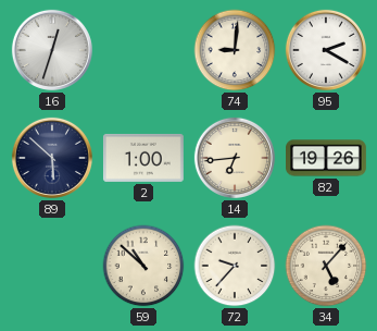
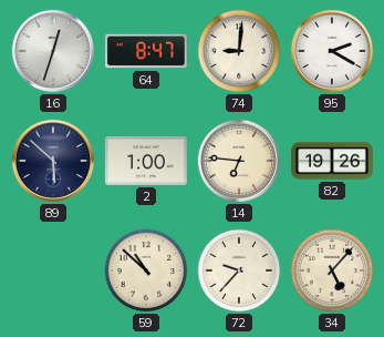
64: none -> 8:47
14: 6:44 -> 6:46
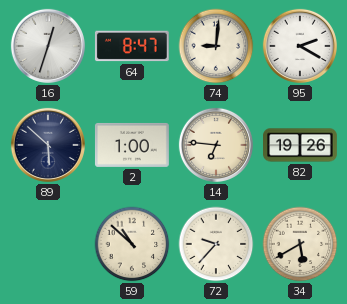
34: 5:07 -> 5:40
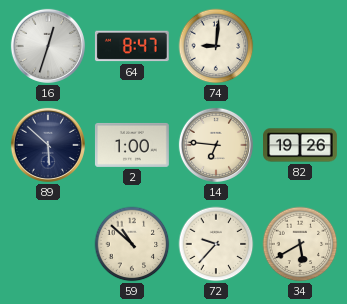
95: 2:20 -> none
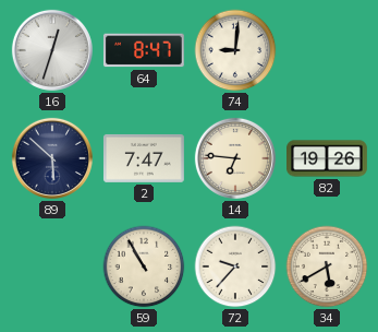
2: 1:00 -> 7:47
59: 10:52 -> 10:55
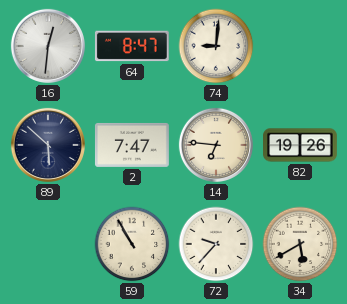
16: 12:33 -> 12:31
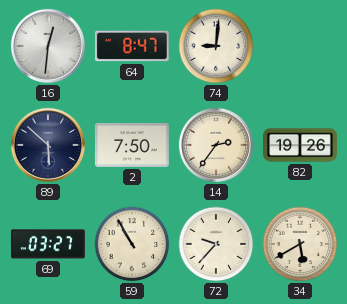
2: 7:47 -> 7:50
14: 6:46 -> 2:36
69: none -> 03:27
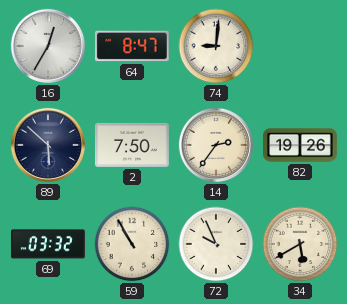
16: 12:31 -> 12:35
69: 03:27 -> 03:32
72: 9:37 -> 9:56
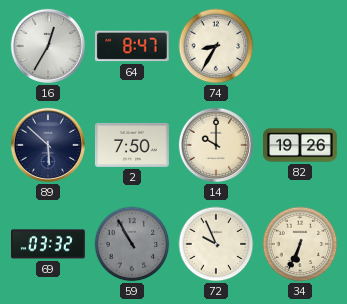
74: 9:01 -> 8:35
14: 2:36 -> 10:00
59 dial: cream -> grey
34: 5:40 -> 6:34
